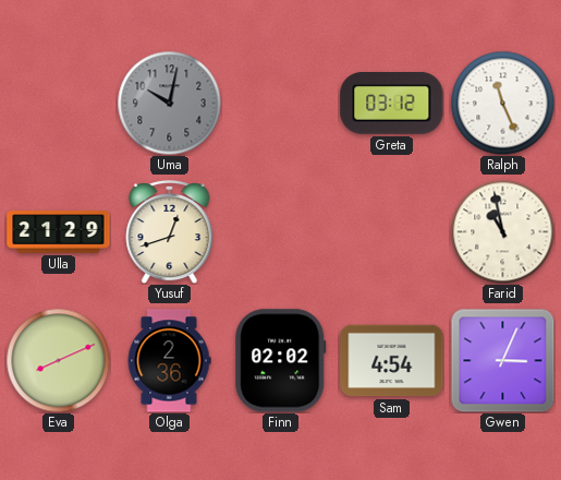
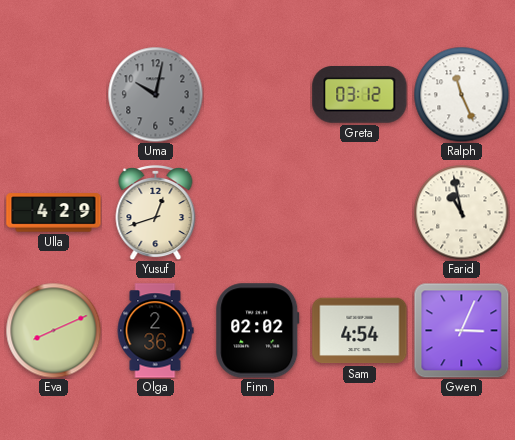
Ulla: 21:29 -> 4:29
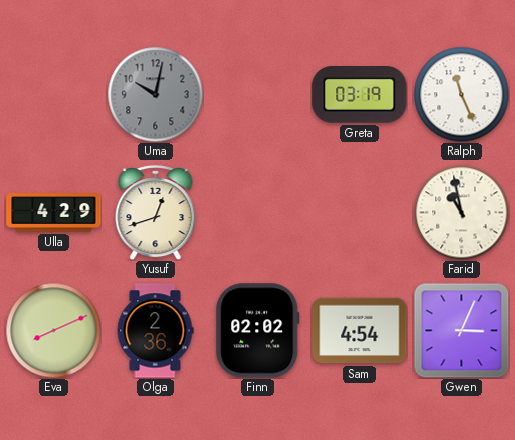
Greta: 03:12 -> 03:19
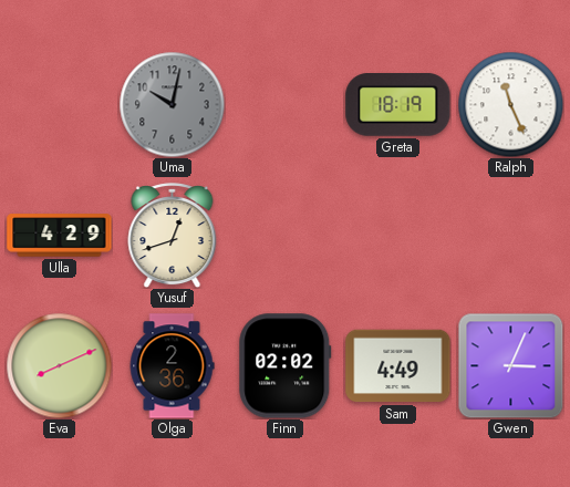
Greta: 03:19 -> 18:19
Farid: 10:58 -> none
Sam: 4:54 -> 4:49
